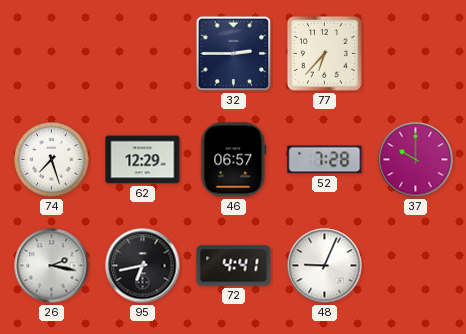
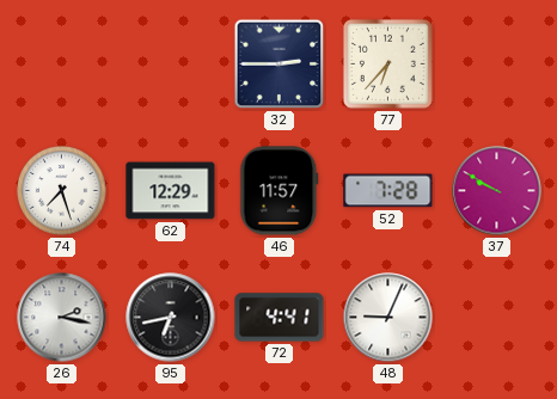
46: 06:57 -> 11:57
37: 10:00 -> 9:50
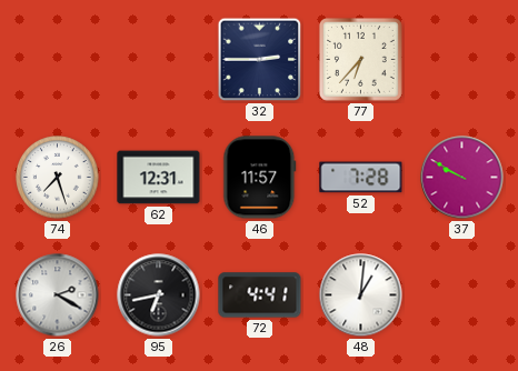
62: 12:29 -> 12:31
26: 2:17 -> 2:20
48: 9:04 -> 1:01
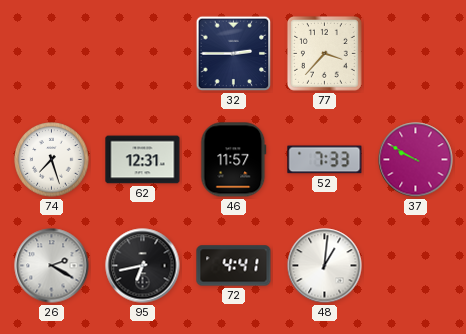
77: 6:37 -> 3:37
52: 7:28 -> 7:33
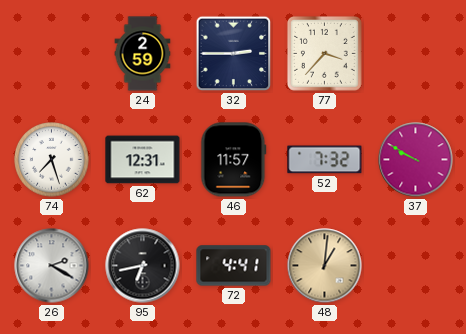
24: none -> 2:59
52: 7:33 -> 7:32
48 dial: white -> champagne
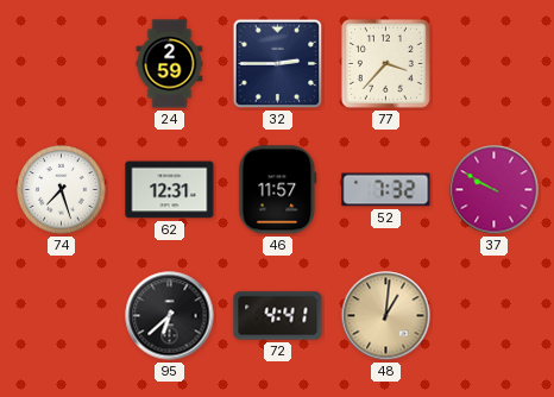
26: 2:20 -> none
95: 6:43 -> 6:38
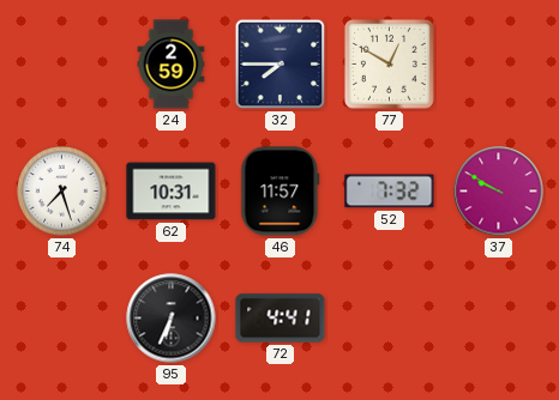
32: 2:45 -> 7:45
77: 3:37 -> 12:50
62: 12:31 -> 10:31
95: 6:38 -> 6:34
48: 1:01 -> none
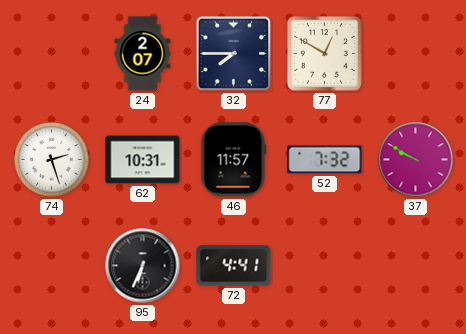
24: 2:59 -> 2:07
74: 7:27 -> 2:27
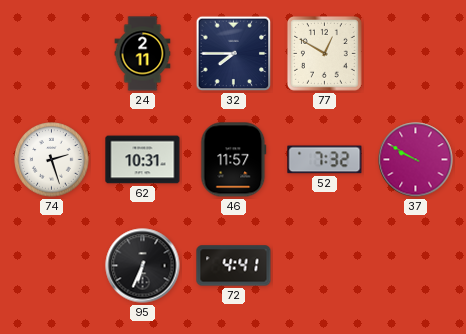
24: 2:07 -> 2:11
